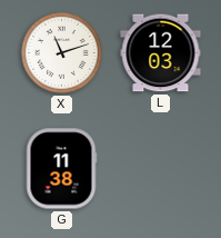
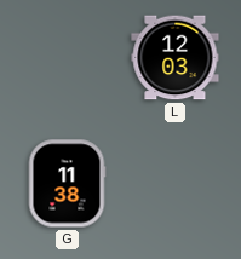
X: 11:12 -> none
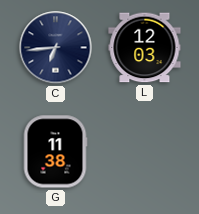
C: none -> 6:44
